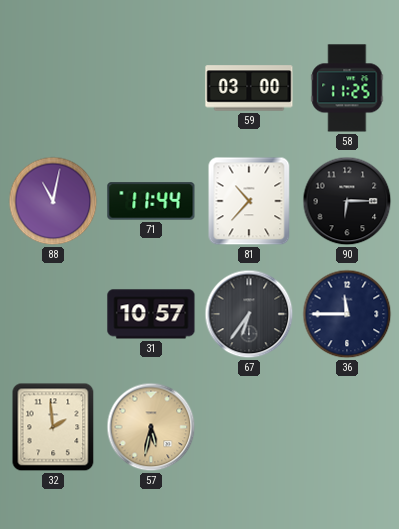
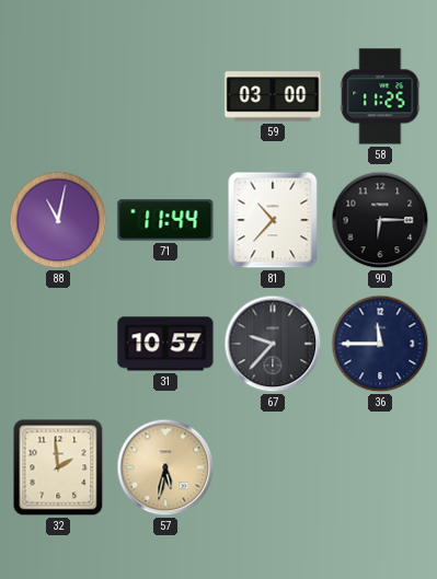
67: 6:36 -> 9:37
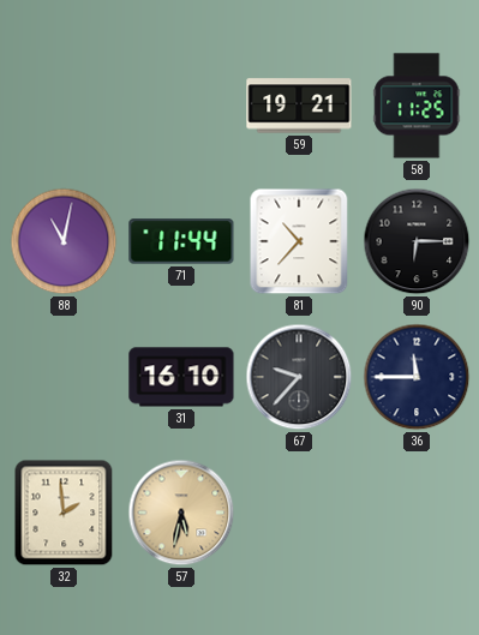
59: 03:00 -> 19:21
31: 10:57 -> 16:10
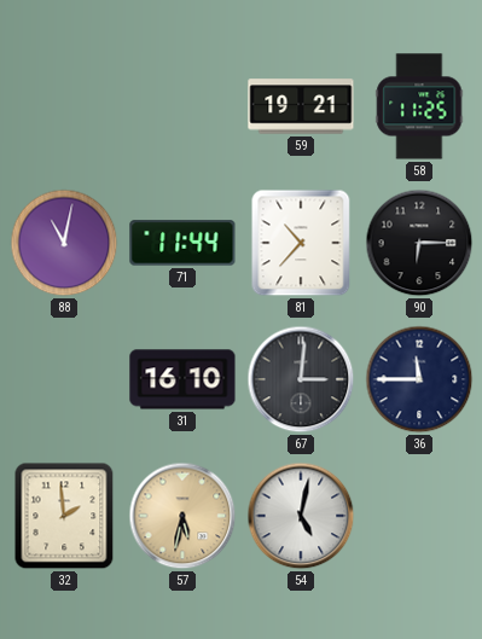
67: 9:37 -> 3:01
54: none -> 5:02
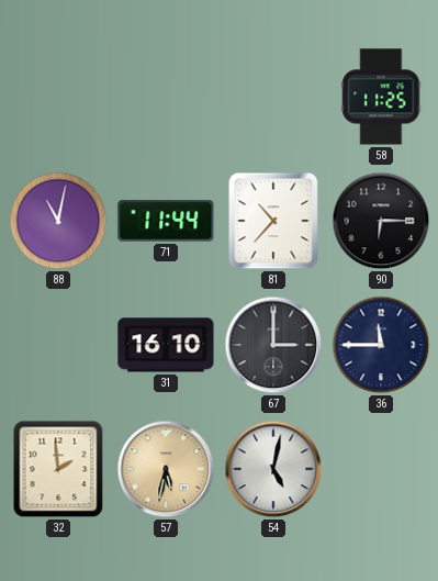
59: 19:21 -> none
67: 3:01 -> 3:00
